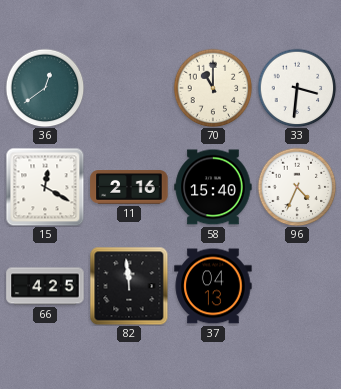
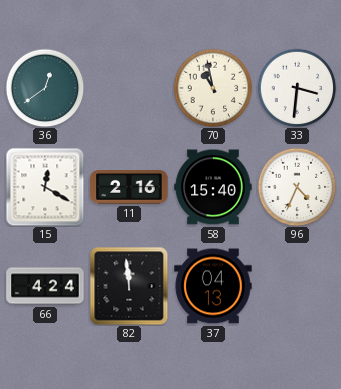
70: 11:00 -> 10:58
66: 4:25 -> 4:24
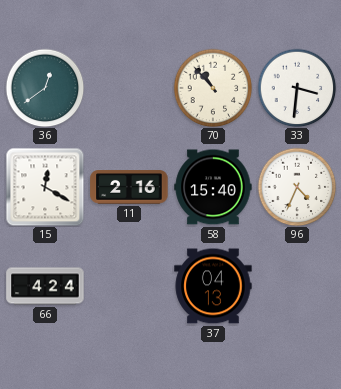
70: 10:58 -> 10:53
82: 11:59 -> none
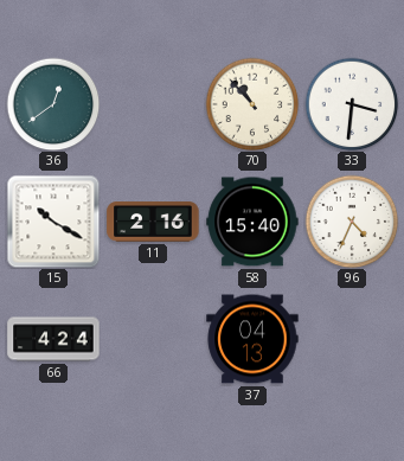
15: 12:20 -> 10:20
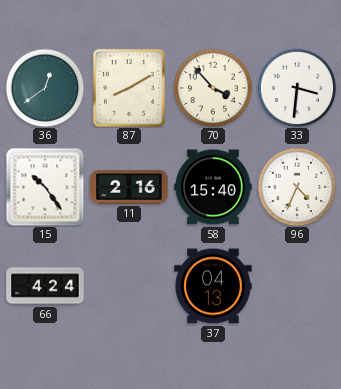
87: none -> 8:10
70: 10:53 -> 3:53
15: 10:20 -> 10:24
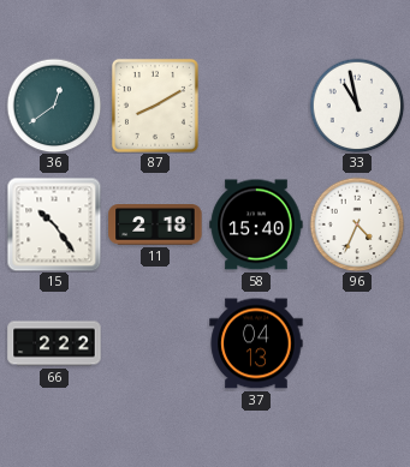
70: 3:53 -> none
33: 3:31 -> 10:58
11: 2:16 -> 2:18
66: 4:24 -> 2:22
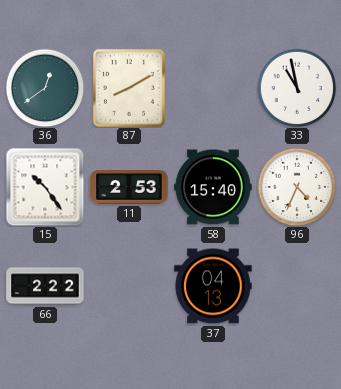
11: 2:18 -> 2:53
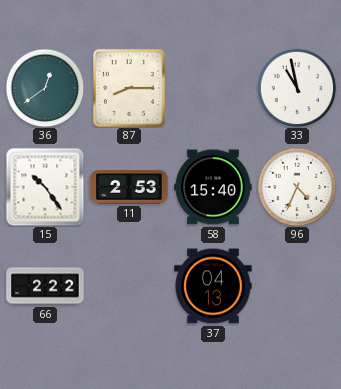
87: 8:10 -> 8:15
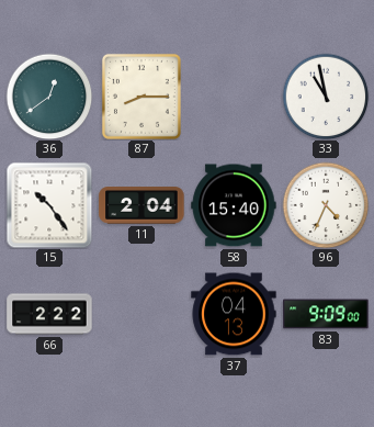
11: 2:53 -> 2:04
83: none -> 9:09
